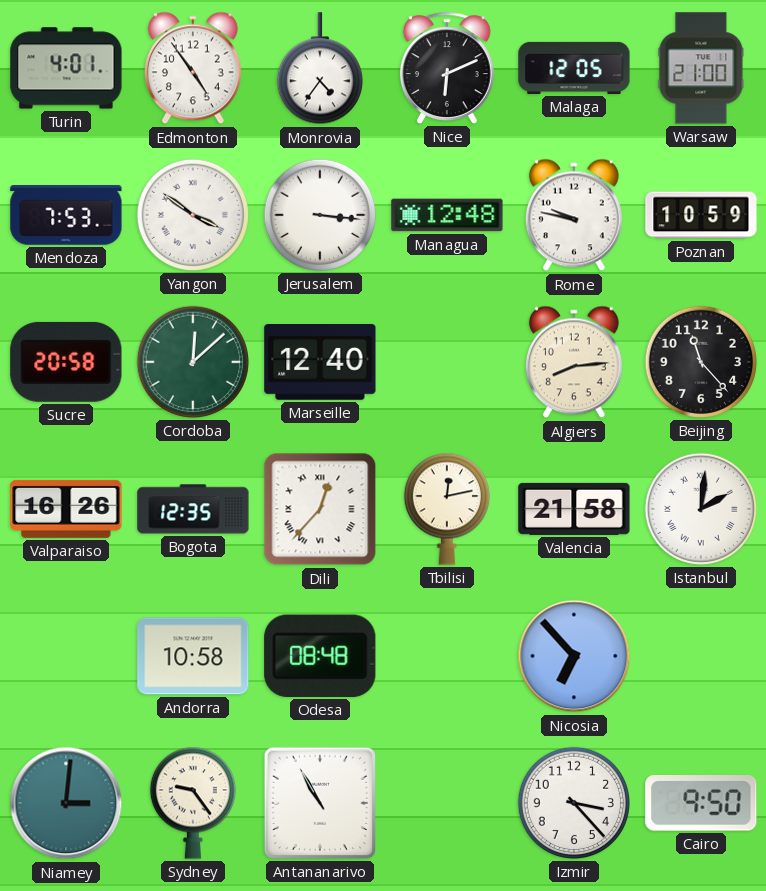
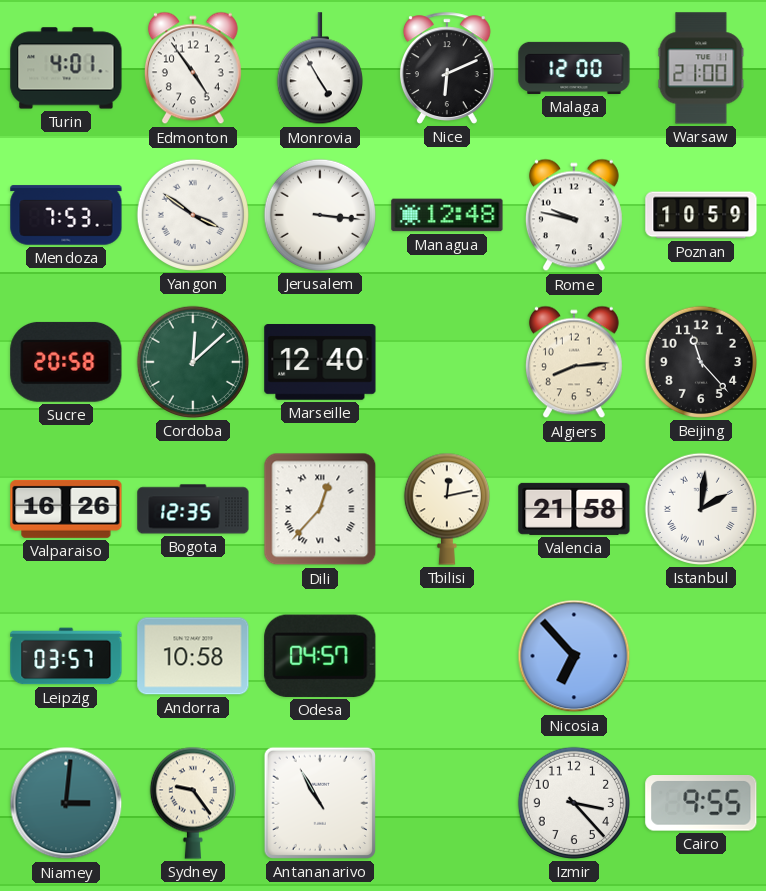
Monrovia: 4:36 -> 4:55
Malaga: 12:05 -> 12:00
Leipzig: none -> 03:57
Odesa: 08:48 -> 04:57
Cairo: 9:50 -> 9:55
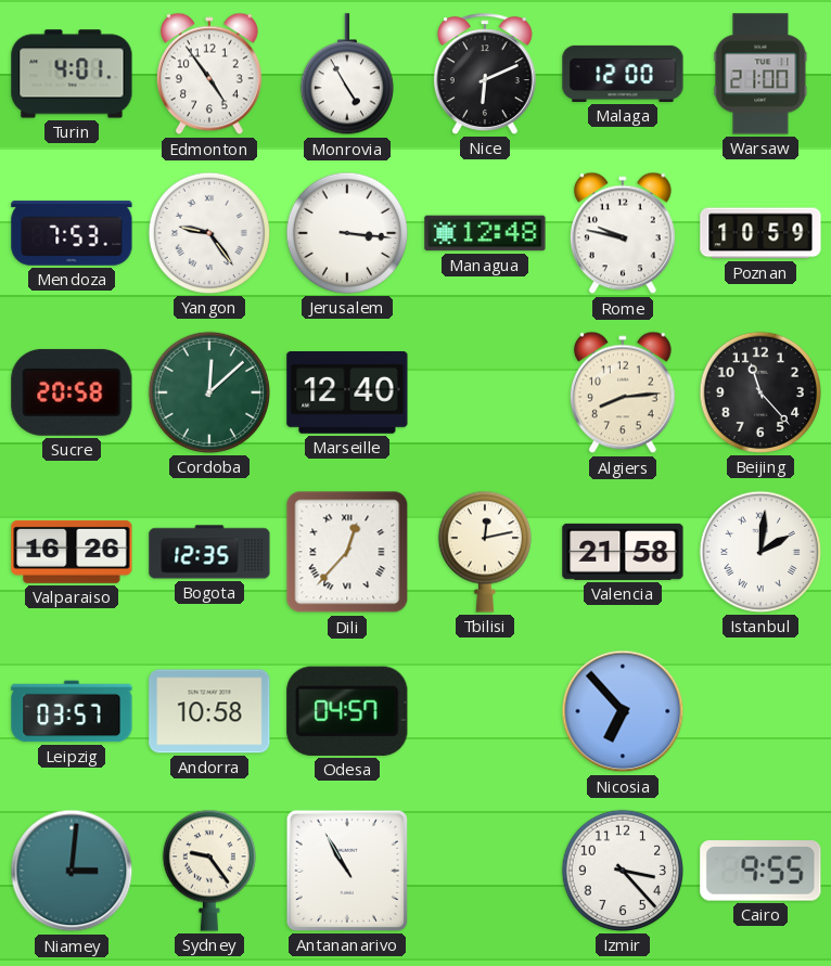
Yangon: 3:51 -> 9:24
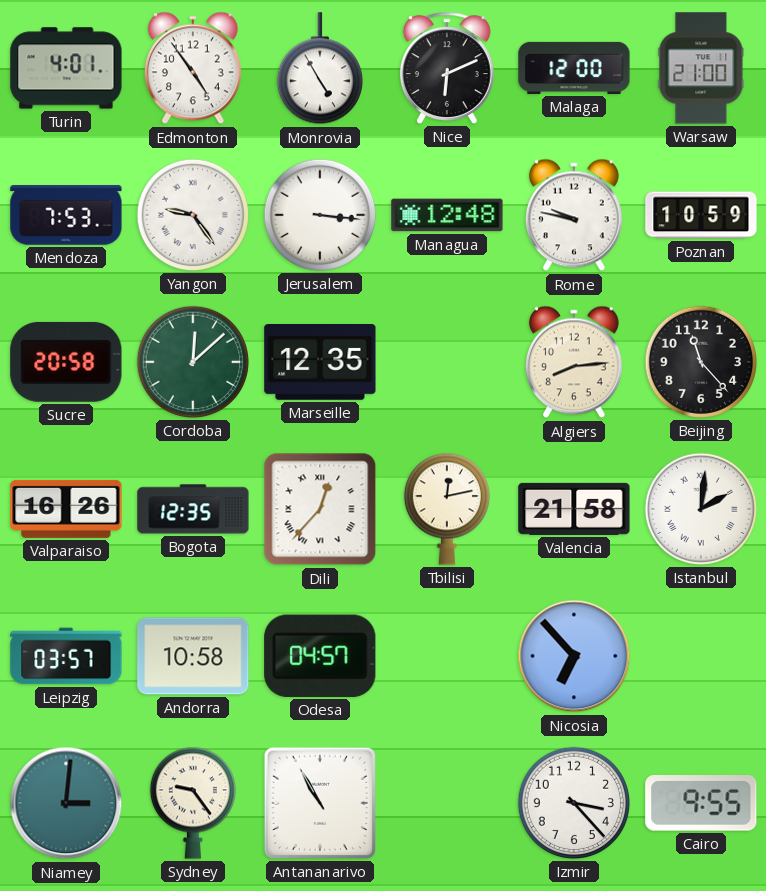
Marseille: 12:40 -> 12:35
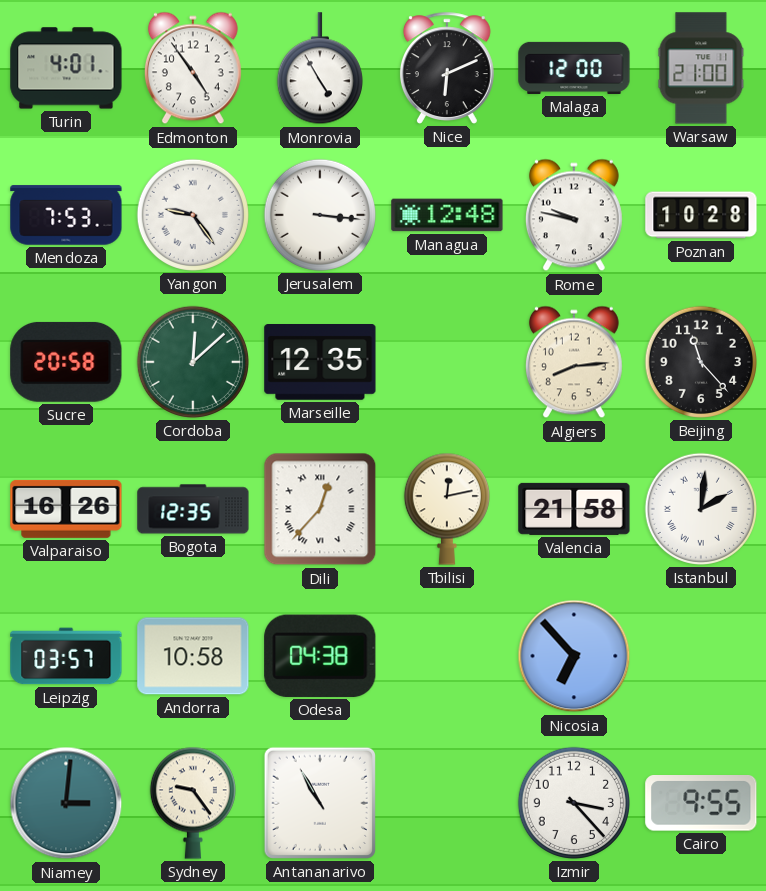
Poznan: 10:59 -> 10:28
Odesa: 04:57 -> 04:38
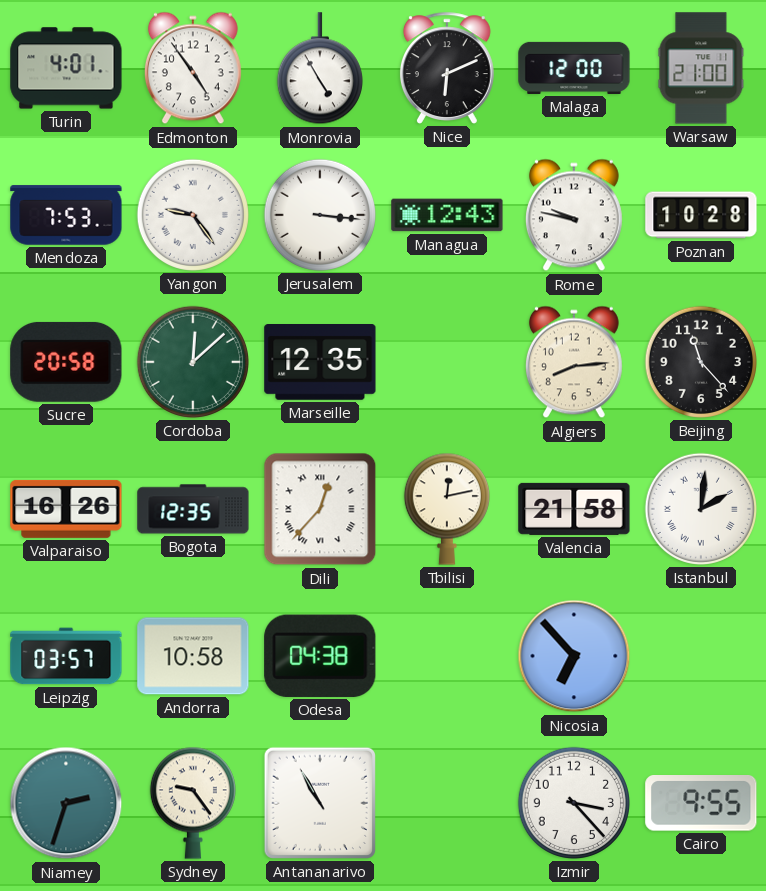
Managua: 12:48 -> 12:43
Niamey: 3:01 -> 2:33
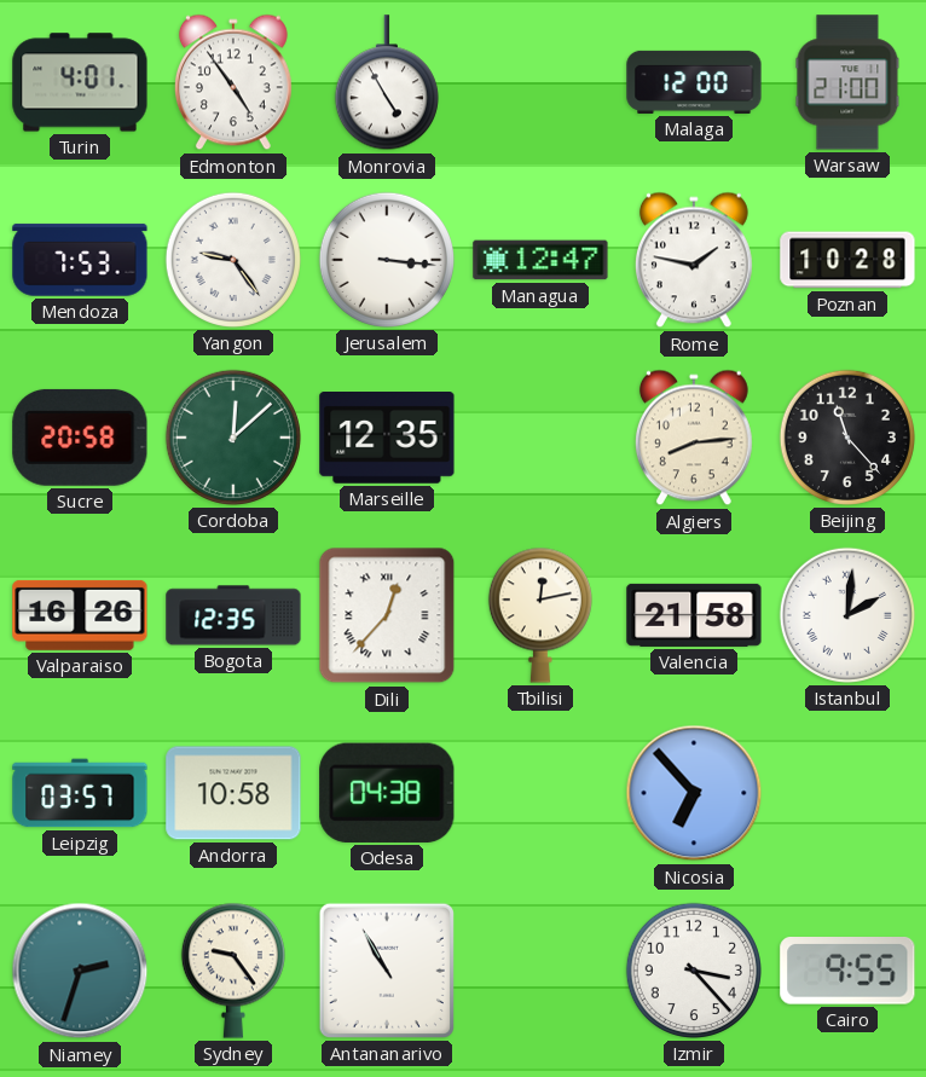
Nice: 6:11 -> none
Managua: 12:43 -> 12:47
Rome: 9:47 -> 1:47
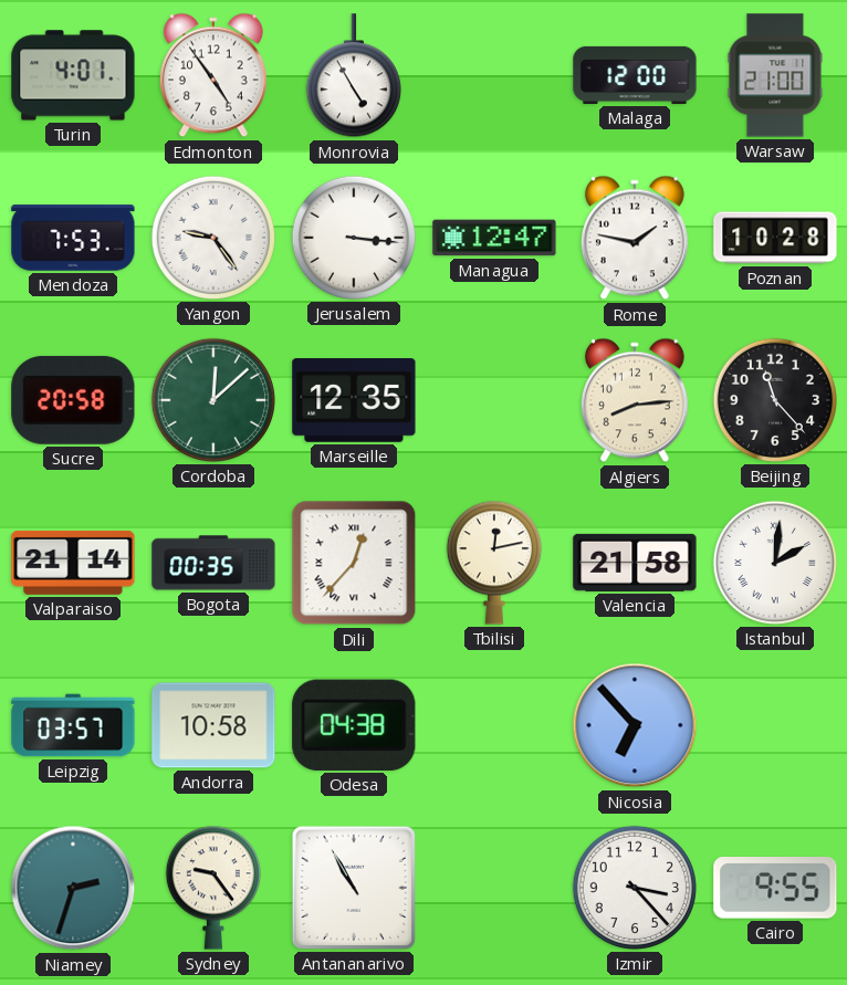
Valparaiso: 16:26 -> 21:14
Bogota: 12:35 -> 00:35
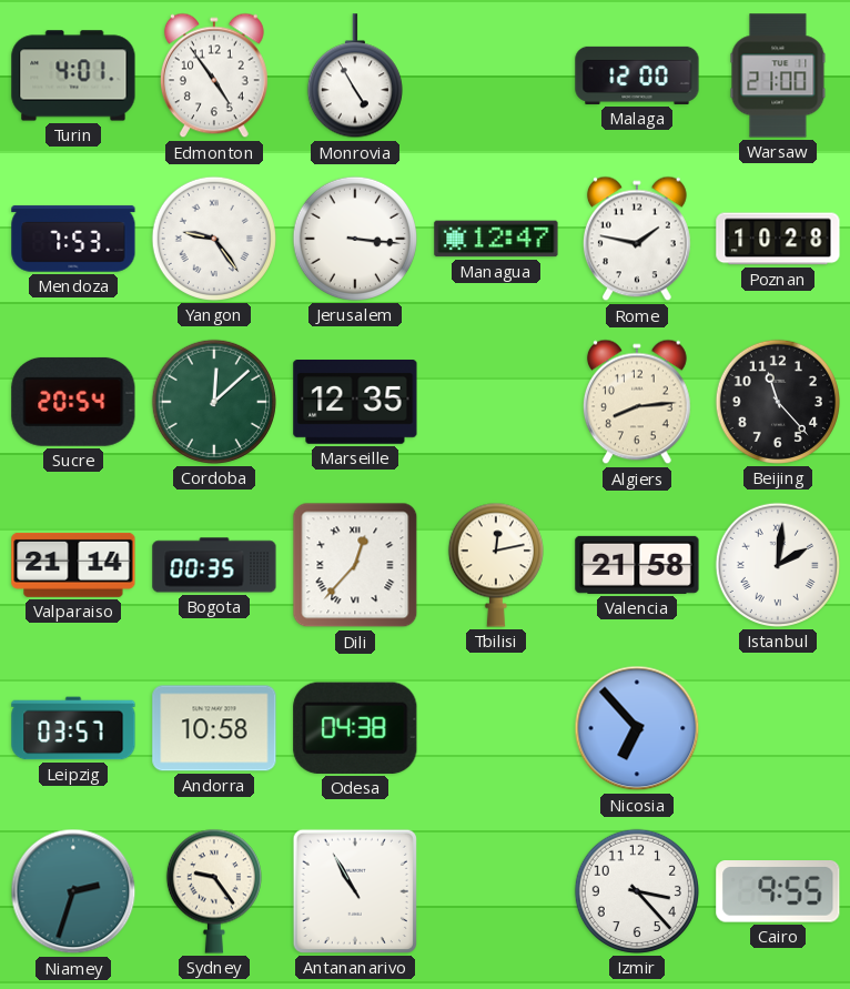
Sucre: 20:58 -> 20:54
